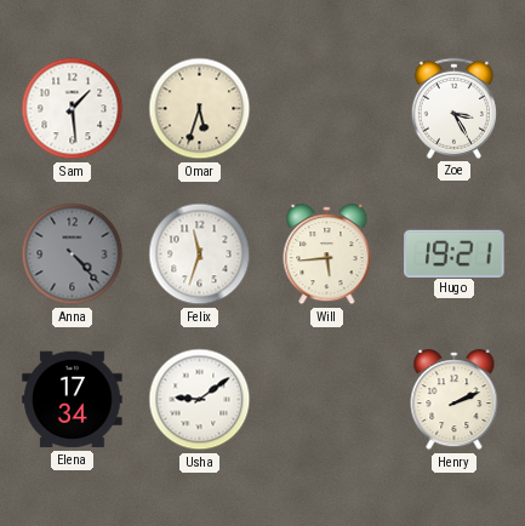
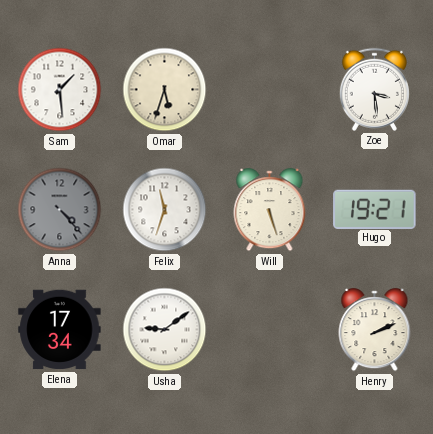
Zoe: 3:25 -> 3:29
Will: 5:44 -> 5:27
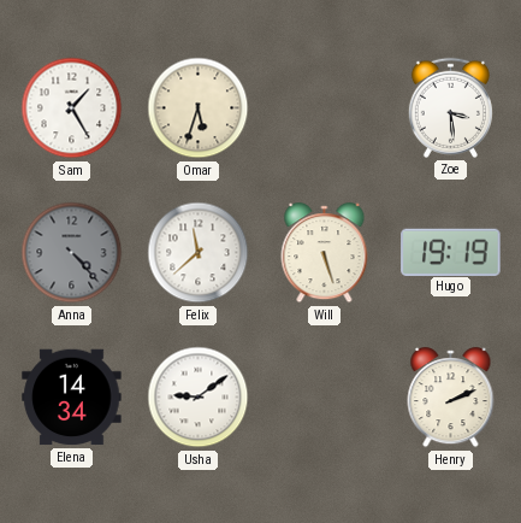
Sam: 1:29 -> 1:25
Felix: 11:33 -> 11:38
Hugo: 19:21 -> 19:19
Elena: 17:34 -> 14:34
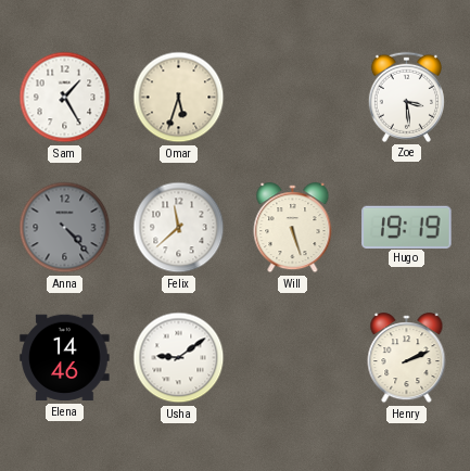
Elena: 14:34 -> 14:46
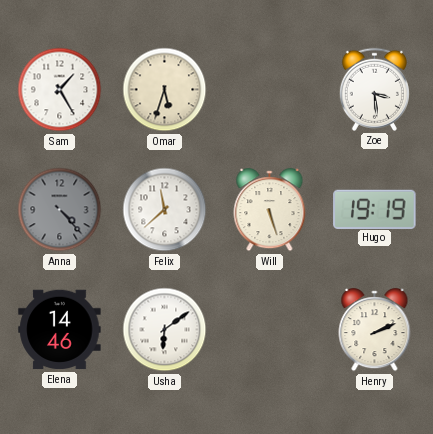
Usha: 9:09 -> 6:09
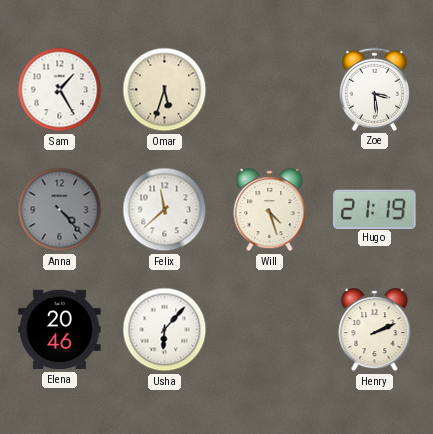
Will: 5:27 -> 4:27
Hugo: 19:19 -> 21:19
Elena: 14:46 -> 20:46
Usha: 6:09 -> 6:07
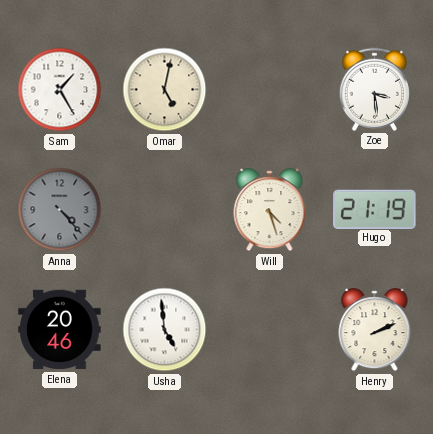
Omar: 5:33 -> 5:02
Felix: 11:38 -> none
Usha: 6:07 -> 4:59
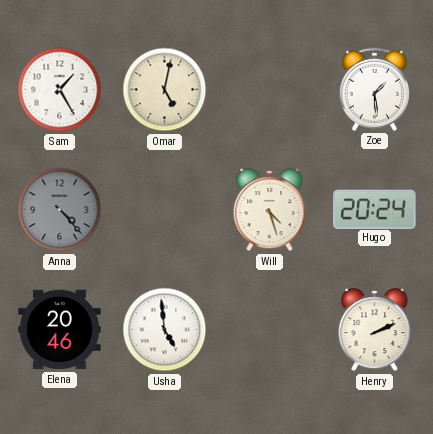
Zoe: 3:29 -> 1:29
Hugo: 21:19 -> 20:24
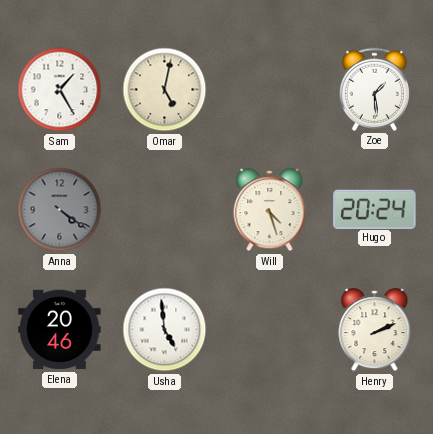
Anna: 4:23 -> 4:21
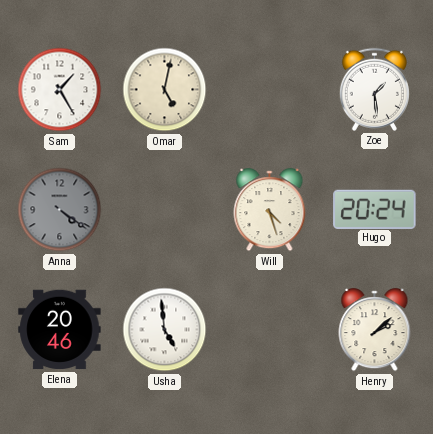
Henry: 2:11 -> 2:08
